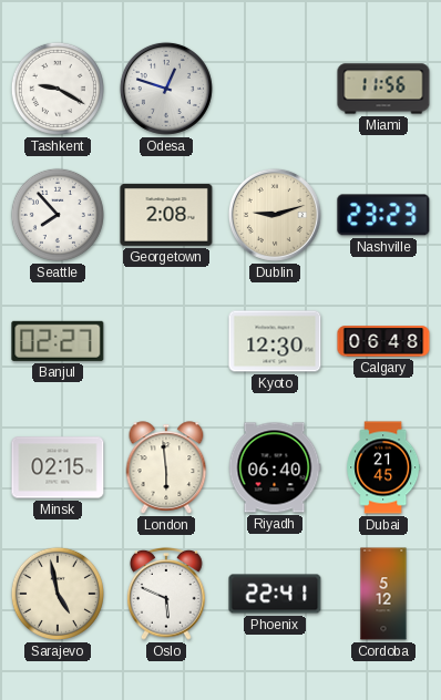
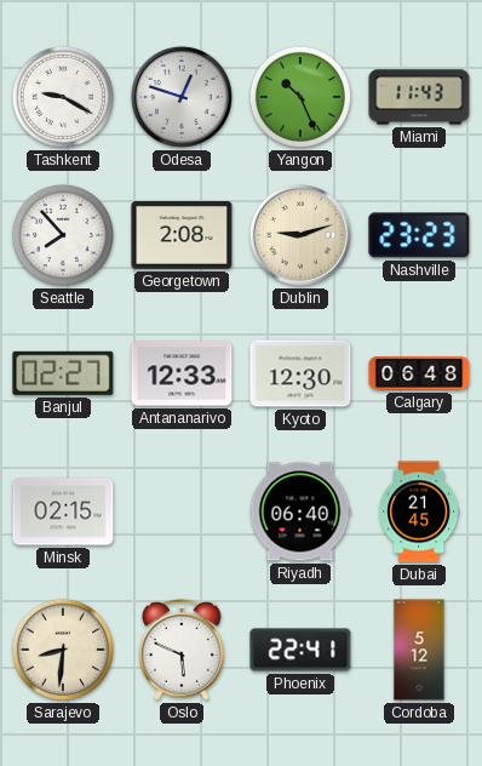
Yangon: none -> 10:26
Miami: 11:56 -> 11:43
Antananarivo: none -> 12:33
London: 5:59 -> none
Sarajevo: 4:58 -> 8:31
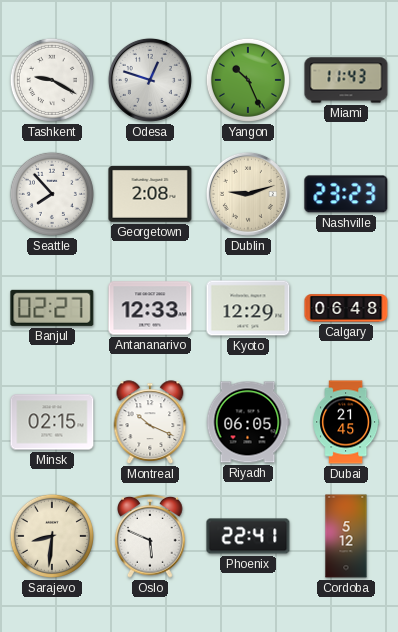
Kyoto: 12:30 -> 12:29
Montreal: none -> 10:19
Riyadh: 06:40 -> 06:05
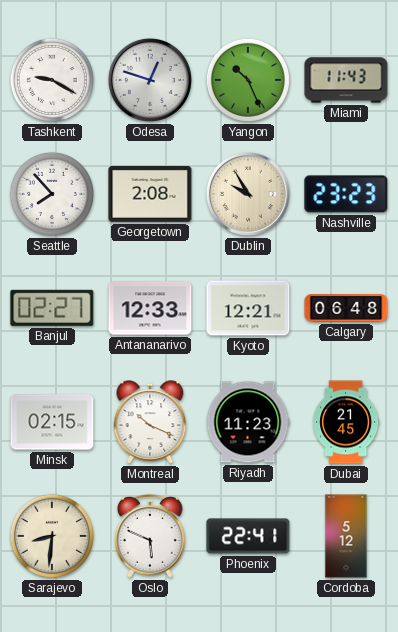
Dublin: 9:12 -> 9:55
Kyoto: 12:29 -> 12:21
Riyadh: 06:05 -> 11:23
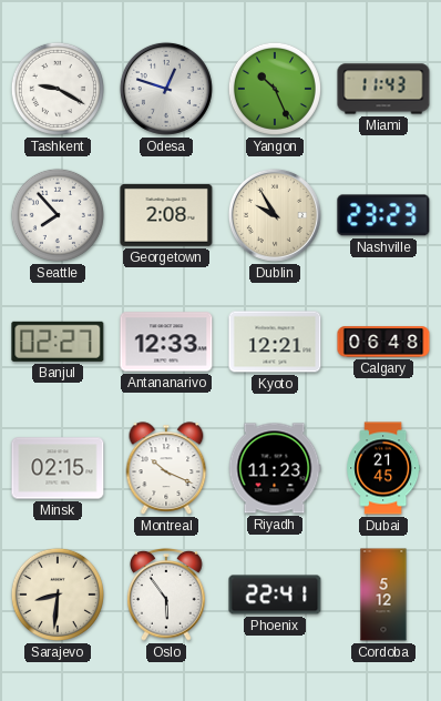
Oslo: 5:49 -> 5:54
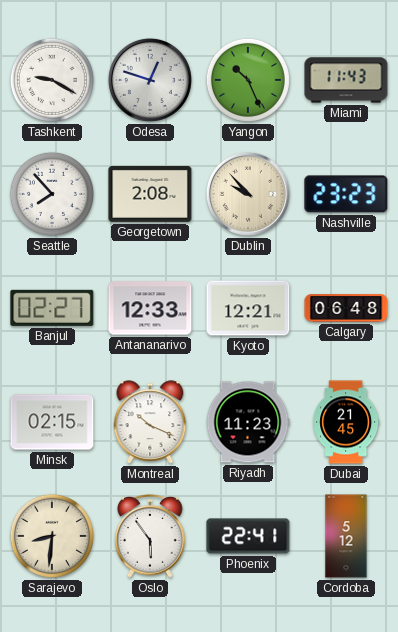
Dublin: 9:55 -> 9:53
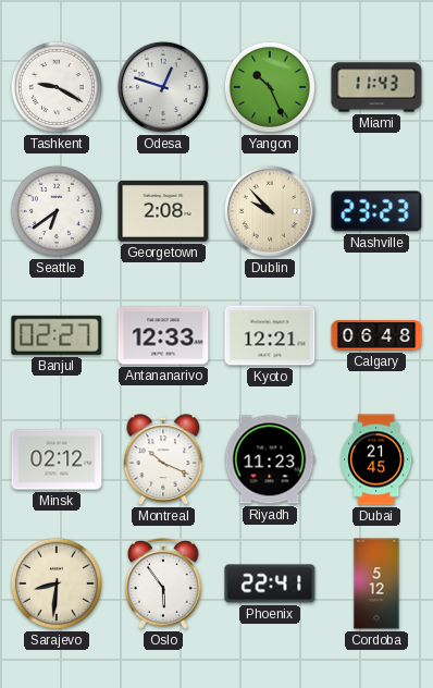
Seattle: 7:53 -> 6:39
Minsk: 02:15 -> 02:12
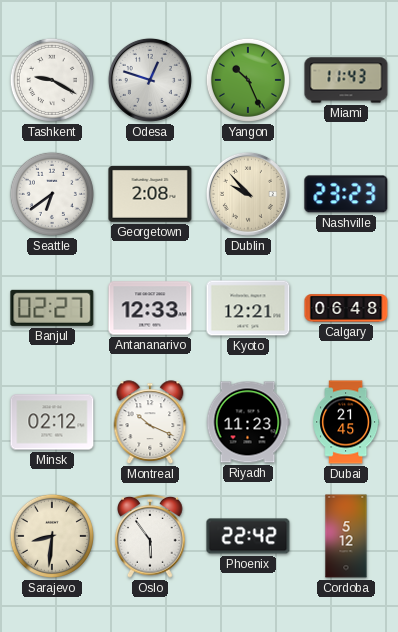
Phoenix: 22:41 -> 22:42
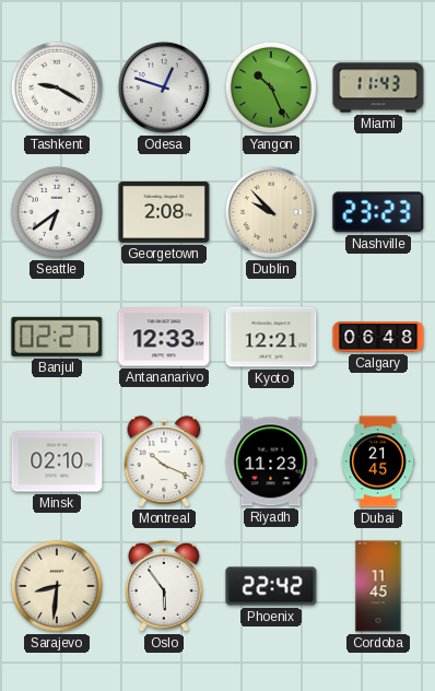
Minsk: 02:12 -> 02:10
Cordoba: 5:12 -> 11:45
